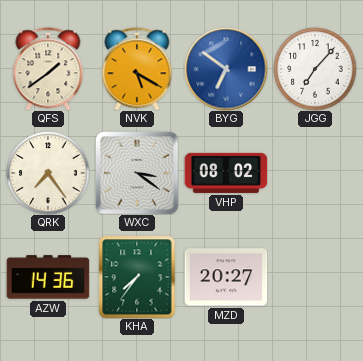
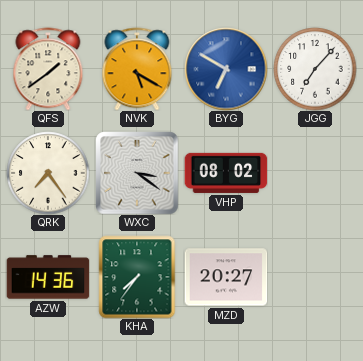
BYG: 6:51 -> 6:50
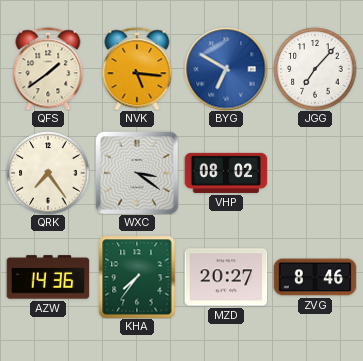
NVK: 5:20 -> 5:16
ZVG: none -> 8:46
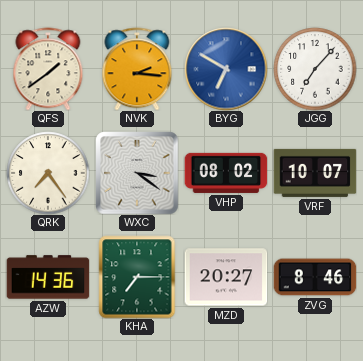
NVK: 5:16 -> 2:16
VRF: none -> 10:07
KHA: 7:36 -> 7:15
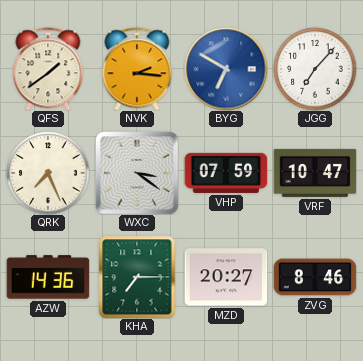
QRK: 7:24 -> 7:26
VHP: 08:02 -> 07:59
VRF: 10:07 -> 10:47
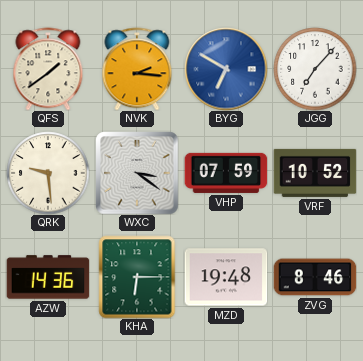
QRK: 7:26 -> 9:29
VRF: 10:47 -> 10:52
KHA: 7:15 -> 6:15
MZD: 20:27 -> 19:48
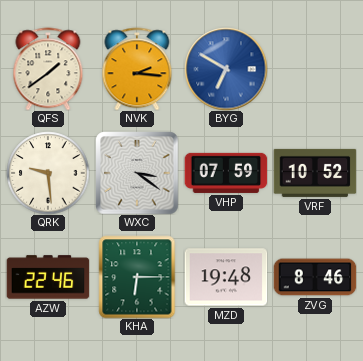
JGG: 7:07 -> none
AZW: 14:36 -> 22:46
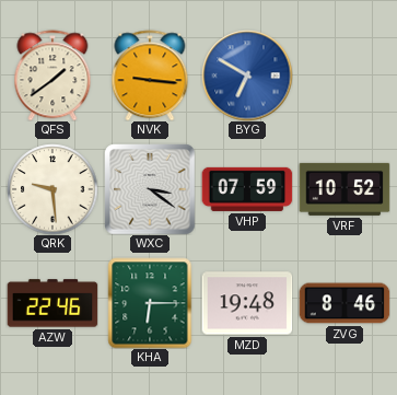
NVK: 2:16 -> 9:16
